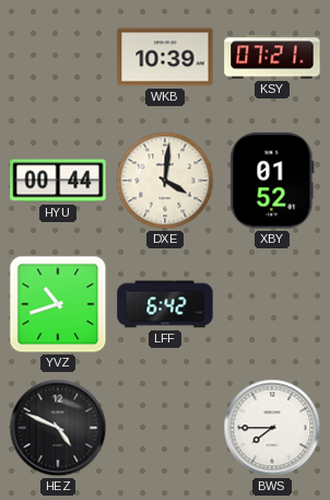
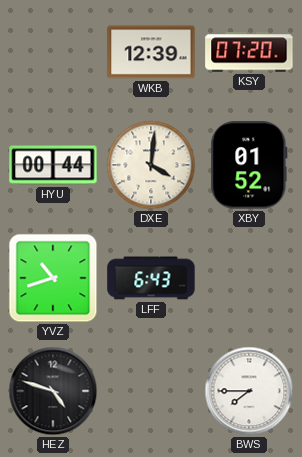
WKB: 10:39 -> 12:39
KSY: 07:21 -> 07:20
LFF: 6:42 -> 6:43
HEZ: 4:49 -> 4:48
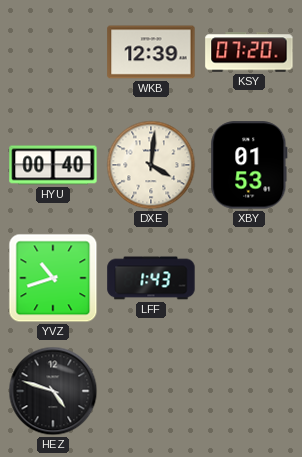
HYU: 00:44 -> 00:40
XBY: 01:52 -> 01:53
LFF: 6:43 -> 1:43
BWS: 7:45 -> none
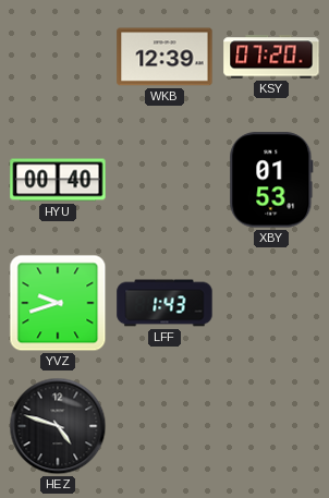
DXE: 4:01 -> none
YVZ: 10:42 -> 9:42
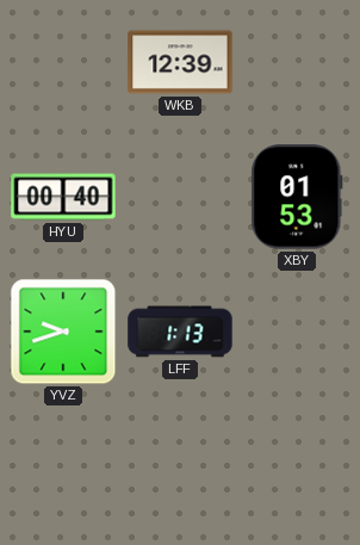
KSY: 07:20 -> none
LFF: 1:43 -> 1:13
HEZ: 4:48 -> none
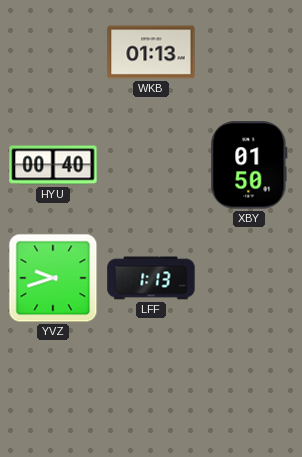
WKB: 12:39 -> 01:13
XBY: 01:53 -> 01:50
